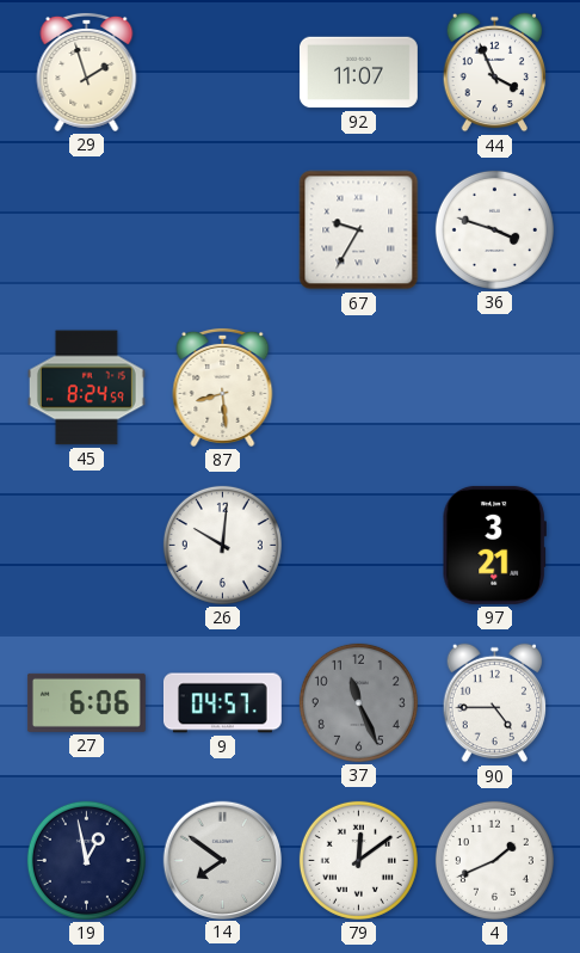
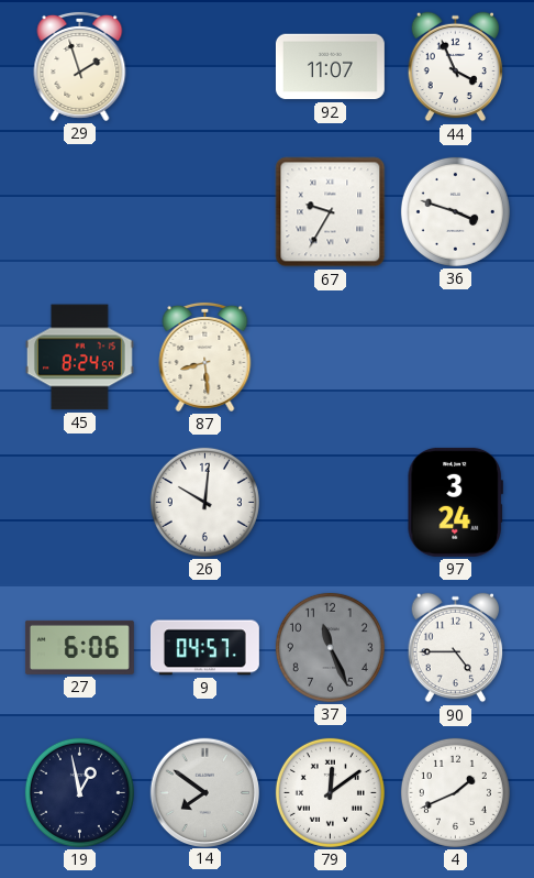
97: 3:21 -> 3:24
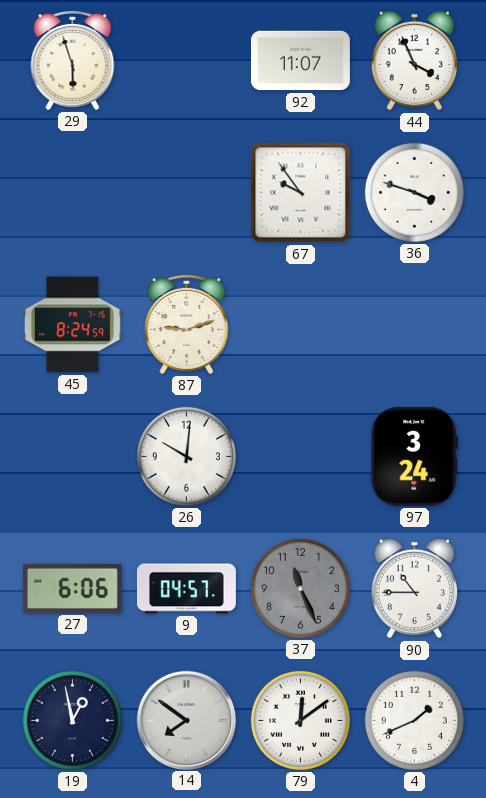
29: 1:57 -> 5:57
67: 9:35 -> 9:54
87: 8:29 -> 9:12
90: 4:45 -> 10:45
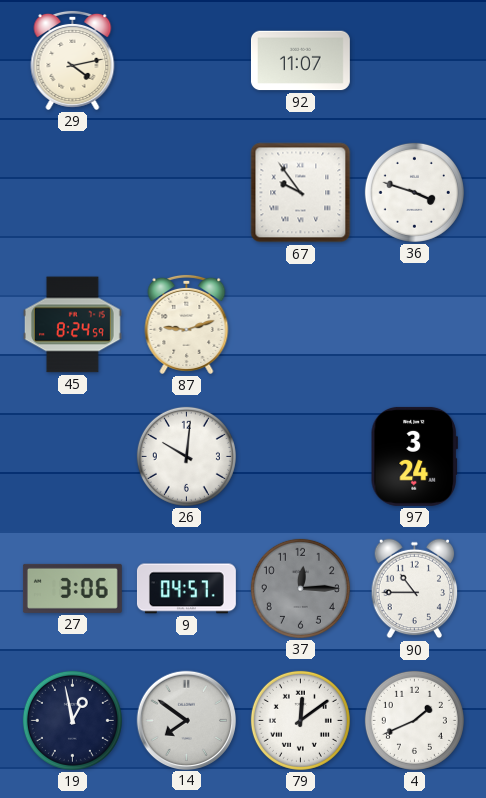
29: 5:57 -> 4:13
44: 3:56 -> none
27: 6:06 -> 3:06
37: 11:26 -> 12:15
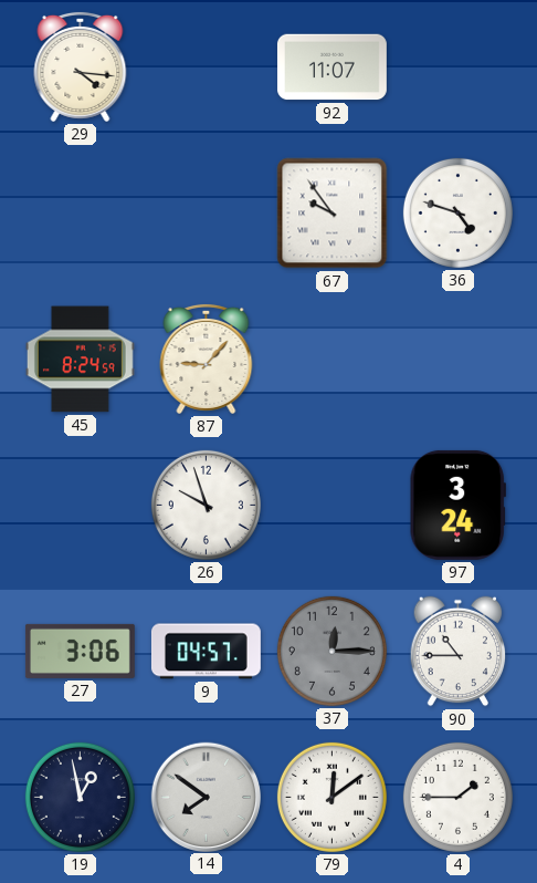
29: 4:13 -> 4:16
36: 3:48 -> 4:48
87: 9:12 -> 9:07
26: 10:01 -> 9:57
4: 1:41 -> 1:45
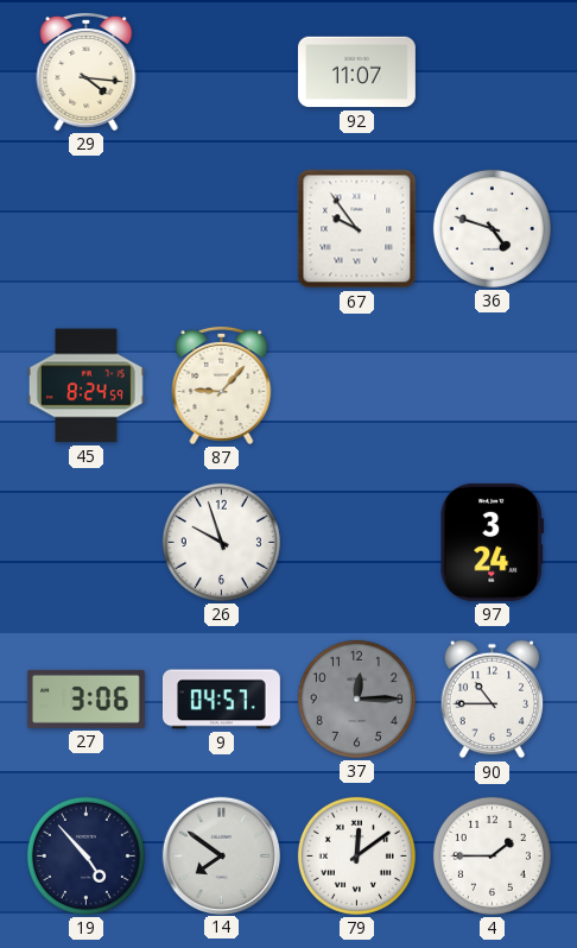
19: 12:58 -> 4:53
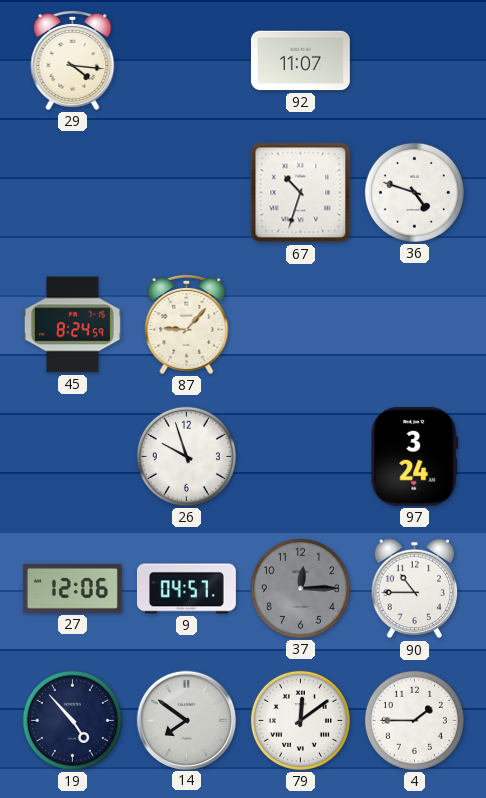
67: 9:54 -> 10:33
27: 3:06 -> 12:06
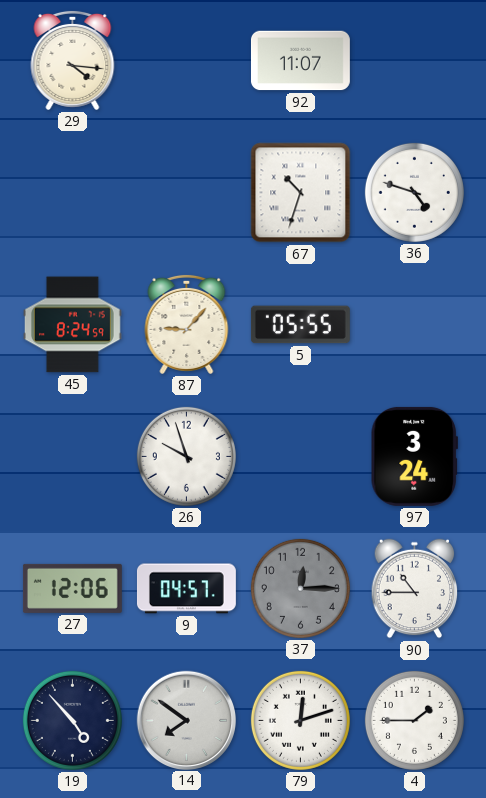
5: none -> 05:55
79: 12:09 -> 12:12
